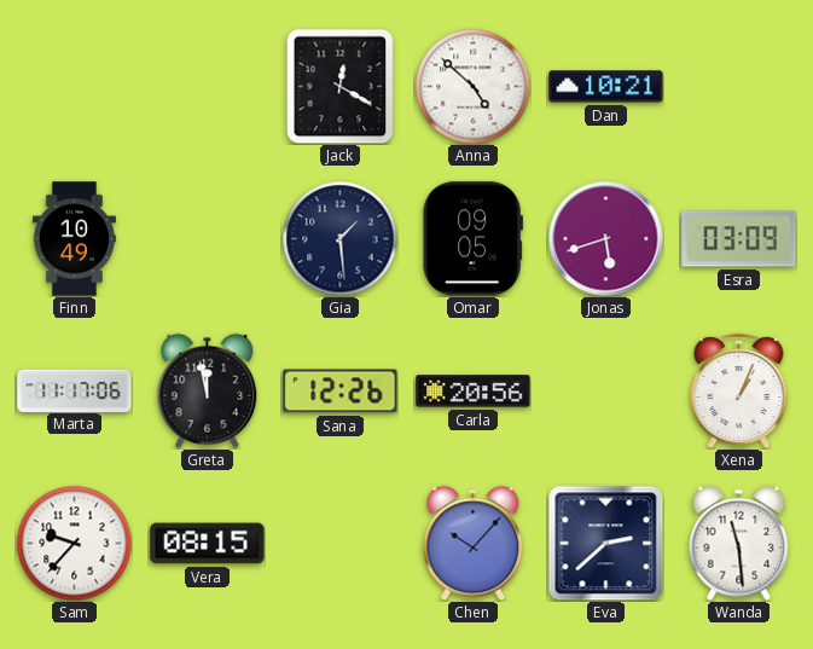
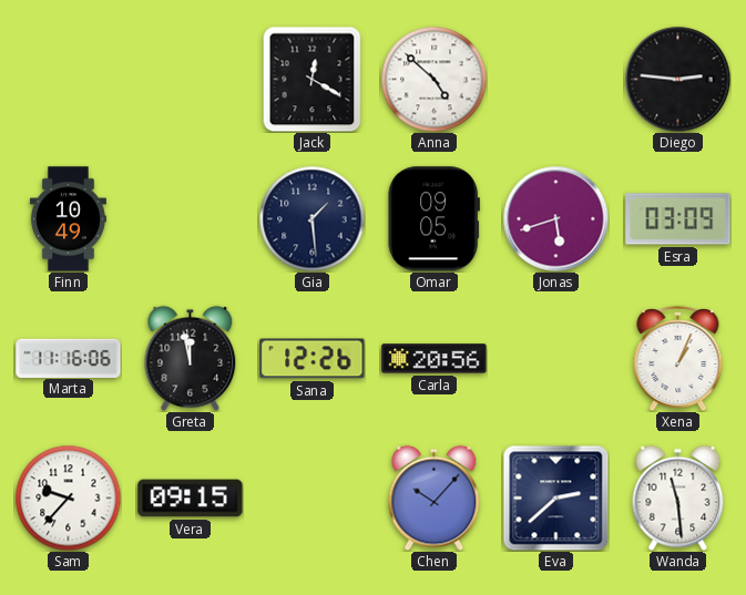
Dan: 10:21 -> none
Diego: none -> 2:46
Marta: 11:17 -> 11:16
Vera: 08:15 -> 09:15
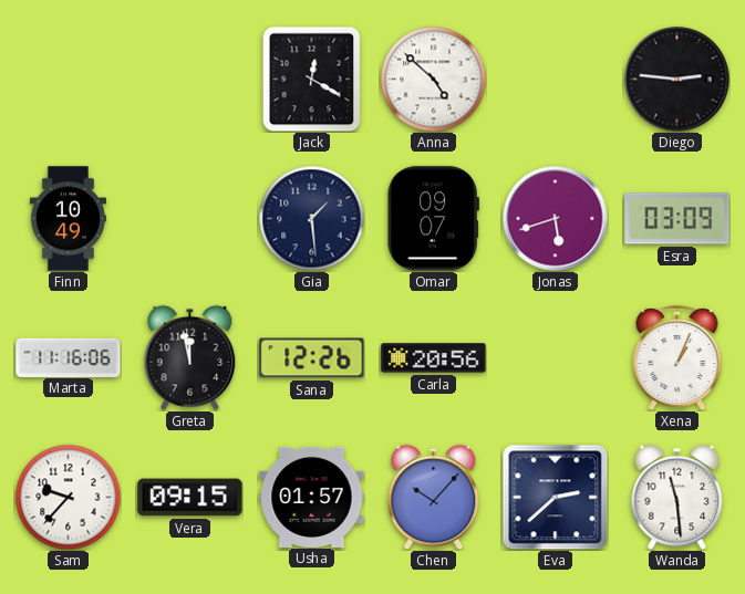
Omar: 09:05 -> 09:07
Usha: none -> 01:57
